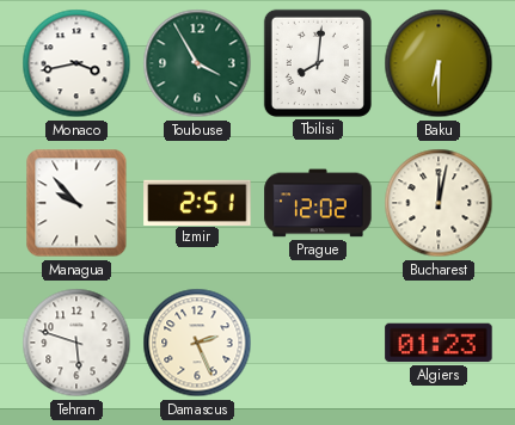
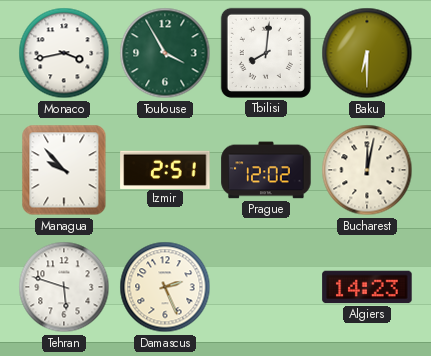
Algiers: 01:23 -> 14:23
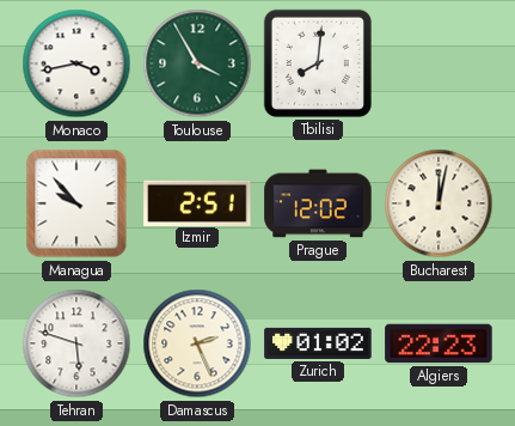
Baku: 6:30 -> none
Zurich: none -> 01:02
Algiers: 14:23 -> 22:23
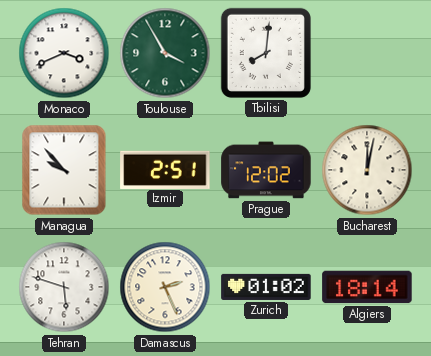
Monaco: 3:43 -> 3:41
Algiers: 22:23 -> 18:14
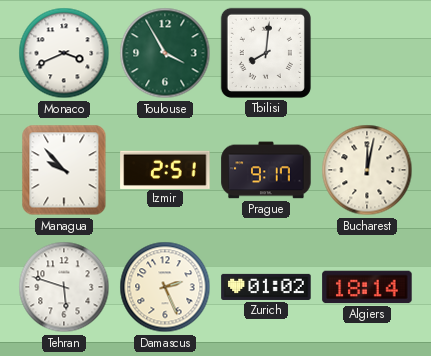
Prague: 12:02 -> 9:17
